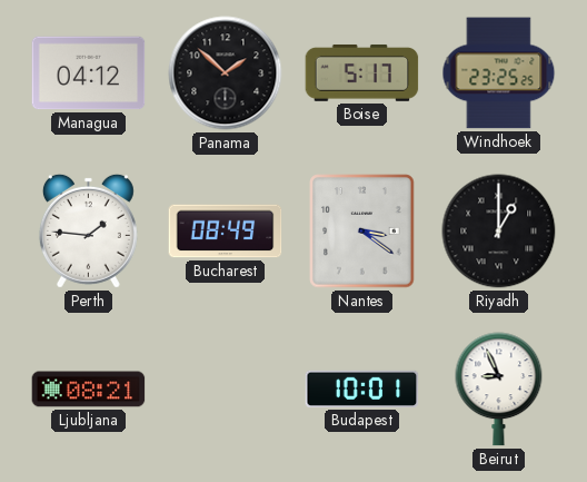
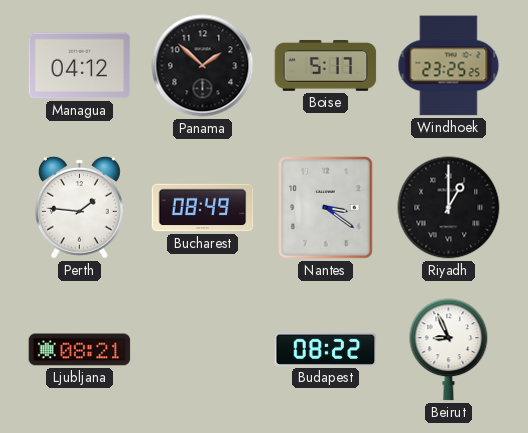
Budapest: 10:01 -> 08:22
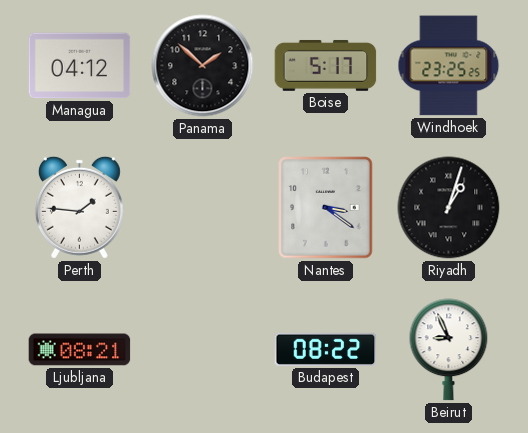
Bucharest: 08:49 -> none
Riyadh: 1:00 -> 1:03
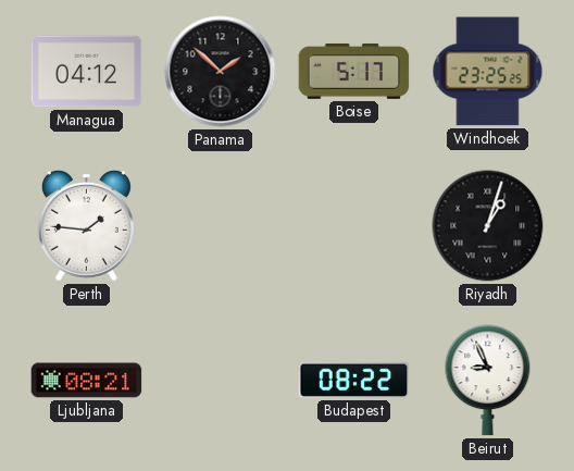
Nantes: 3:21 -> none
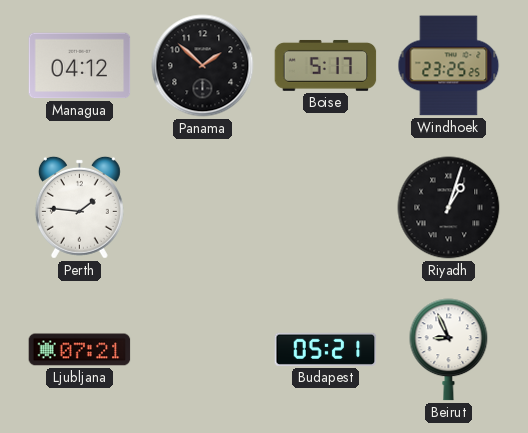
Ljubljana: 08:21 -> 07:21
Budapest: 08:22 -> 05:21
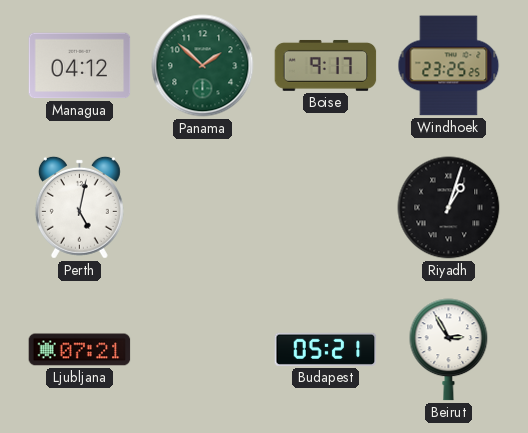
Panama dial: black -> green
Boise: 5:17 -> 9:17
Perth: 1:46 -> 5:02
Beirut: 8:56 -> 2:55
